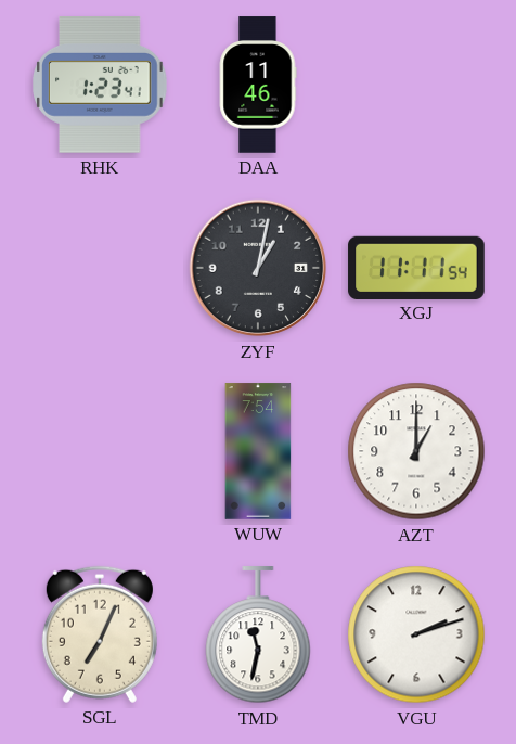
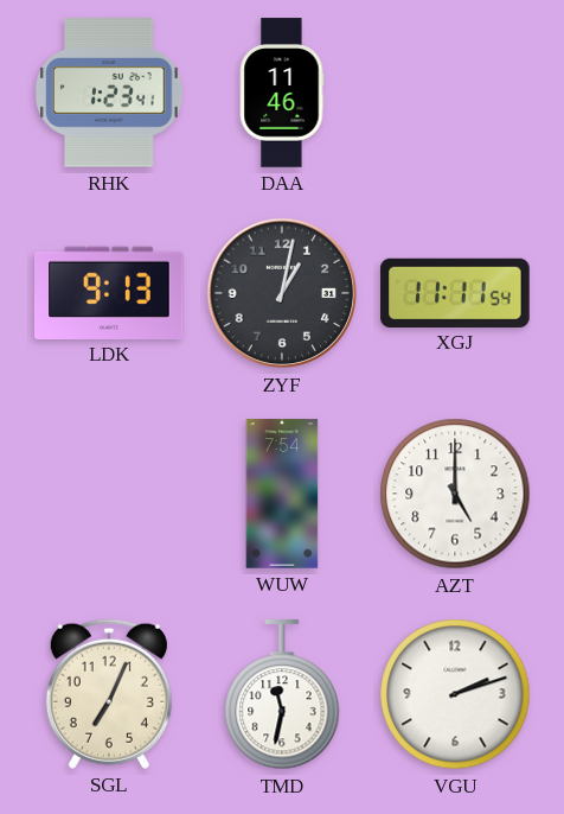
LDK: none -> 9:13
AZT: 1:00 -> 5:00
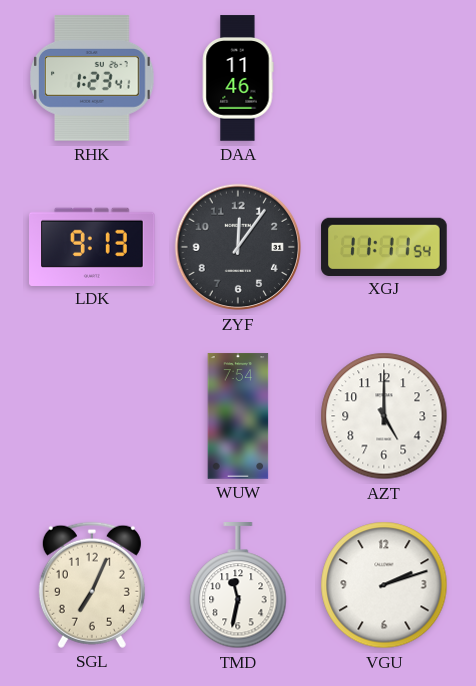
ZYF: 1:02 -> 12:06
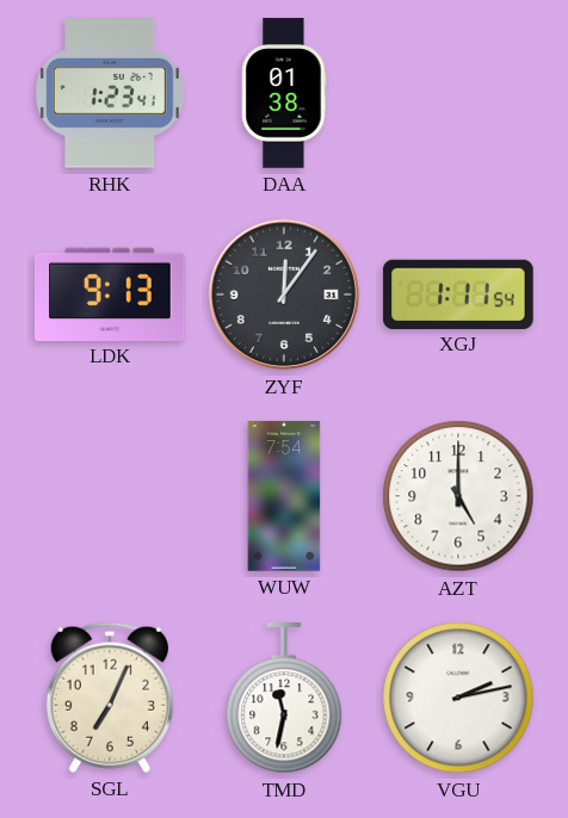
DAA: 11:46 -> 01:38
XGJ: 11:11 -> 1:11
VGU: 2:12 -> 2:13
